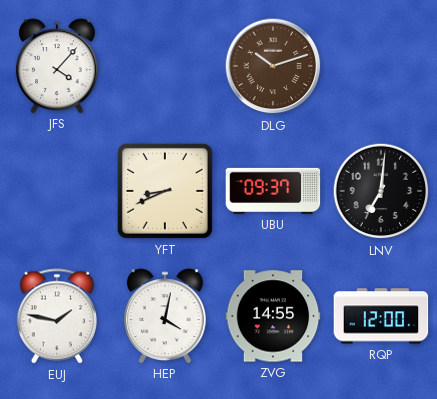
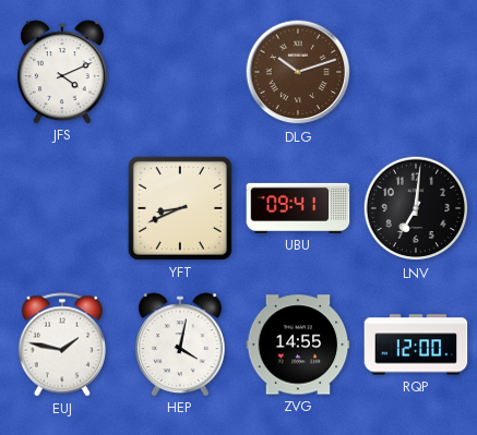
JFS: 4:07 -> 4:11
UBU: 09:37 -> 09:41
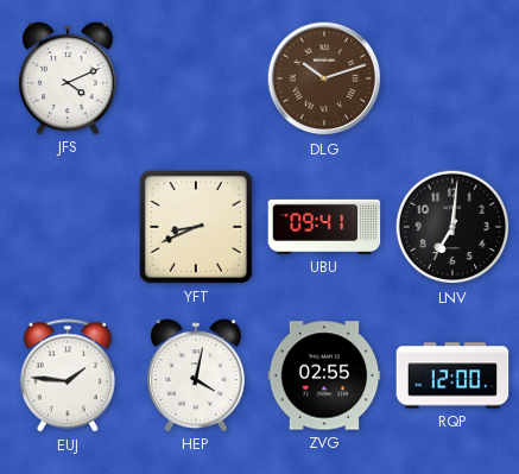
EUJ: 1:47 -> 1:46
ZVG: 14:55 -> 02:55
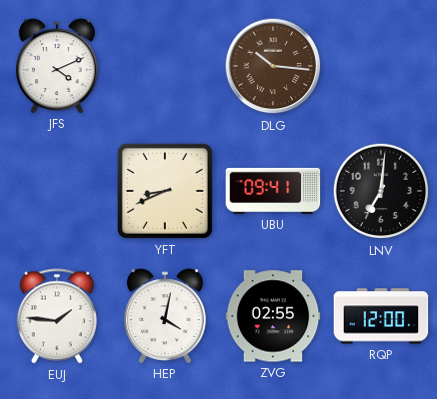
DLG: 10:12 -> 10:16
